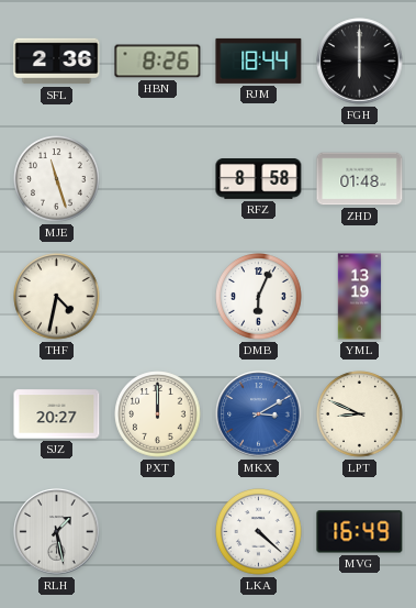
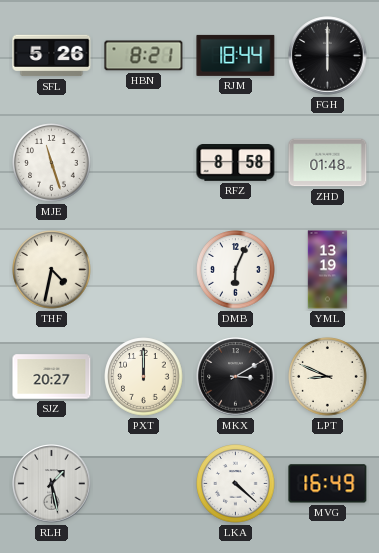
SFL: 2:36 -> 5:26
HBN: 8:26 -> 8:21
MKX dial: blue -> black
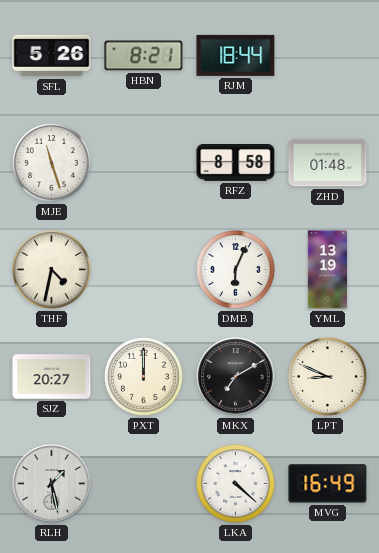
FGH: 6:00 -> none
MKX: 3:10 -> 7:10
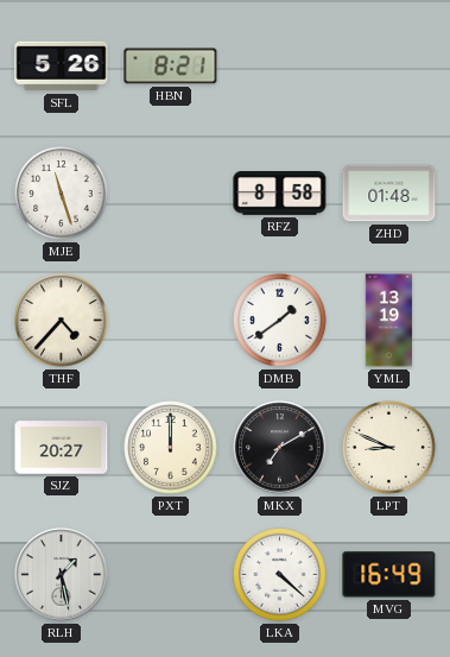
RJM: 18:44 -> none
THF: 4:32 -> 4:37
DMB: 6:04 -> 1:39
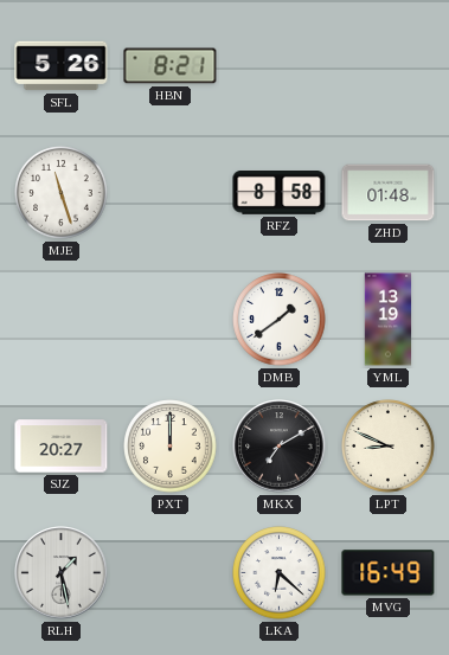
THF: 4:37 -> none
LKA: 4:22 -> 6:22
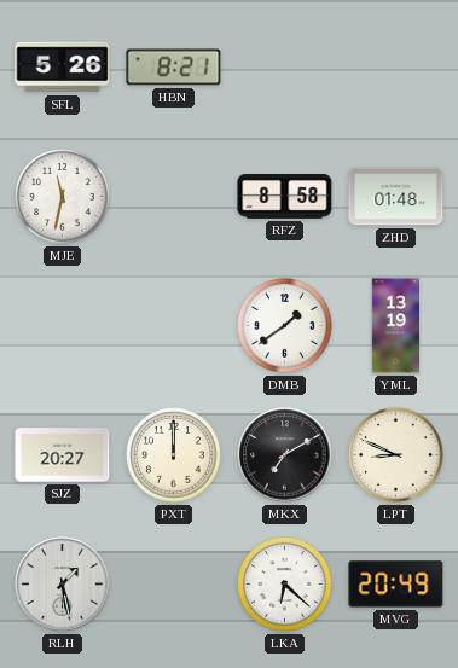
MJE: 11:27 -> 11:32
MVG: 16:49 -> 20:49
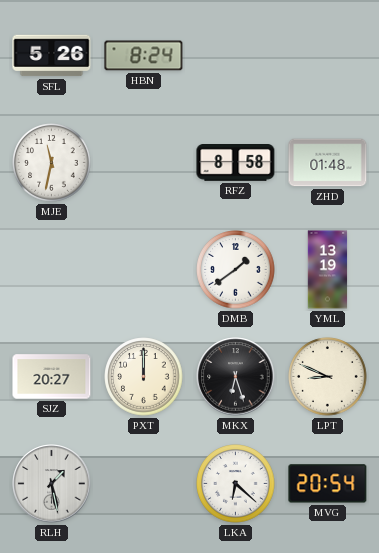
HBN: 8:21 -> 8:24
MKX: 7:10 -> 6:27
MVG: 20:49 -> 20:54
